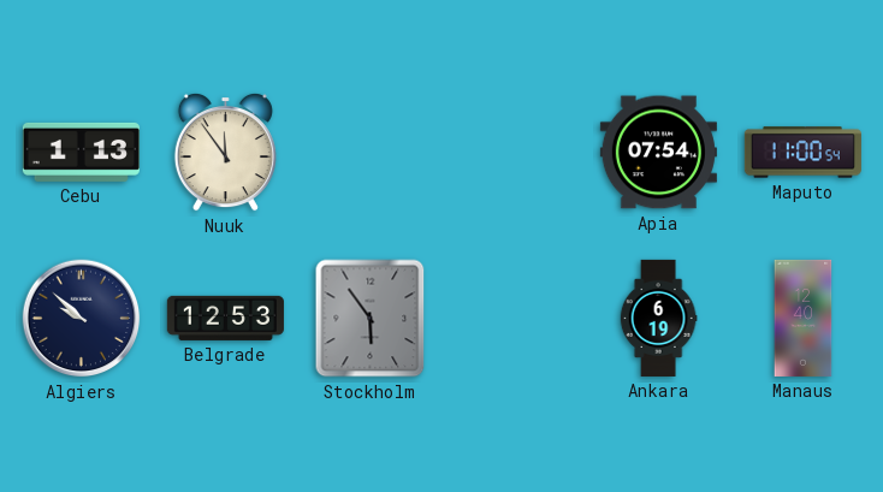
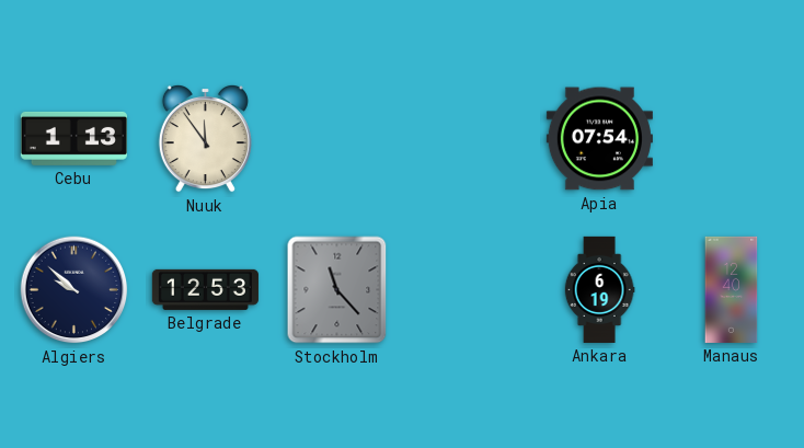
Maputo: 11:00 -> none
Stockholm: 5:54 -> 11:23
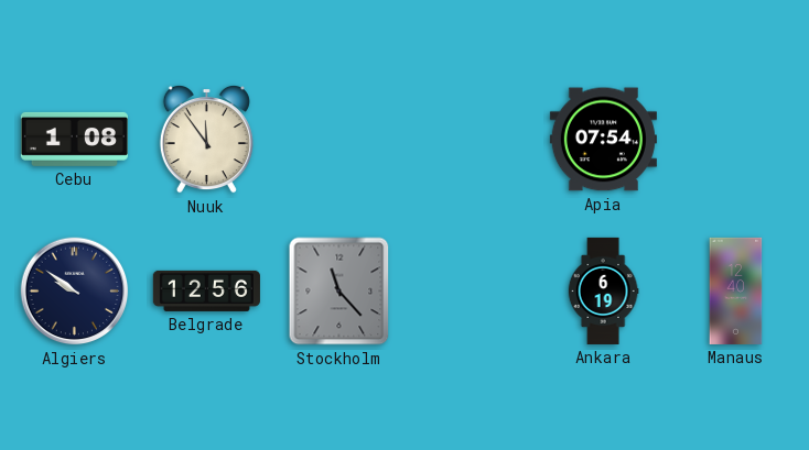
Cebu: 1:13 -> 1:08
Algiers: 9:52 -> 9:51
Belgrade: 12:53 -> 12:56
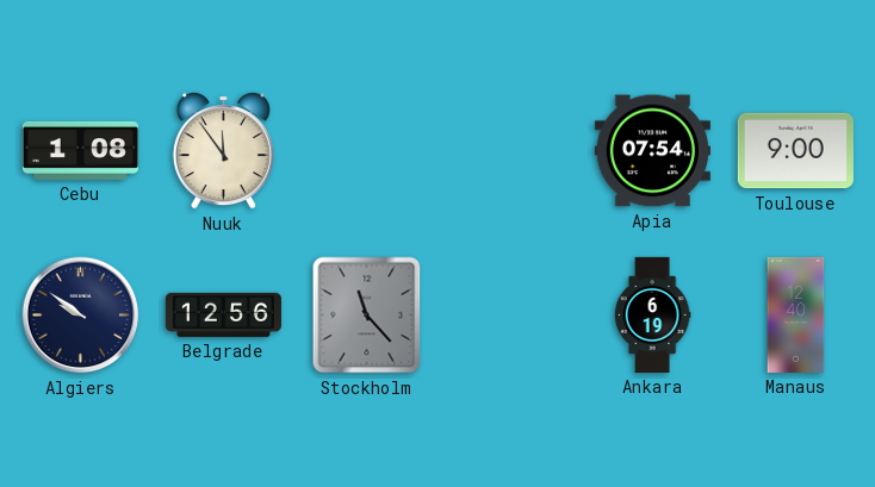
Toulouse: none -> 9:00
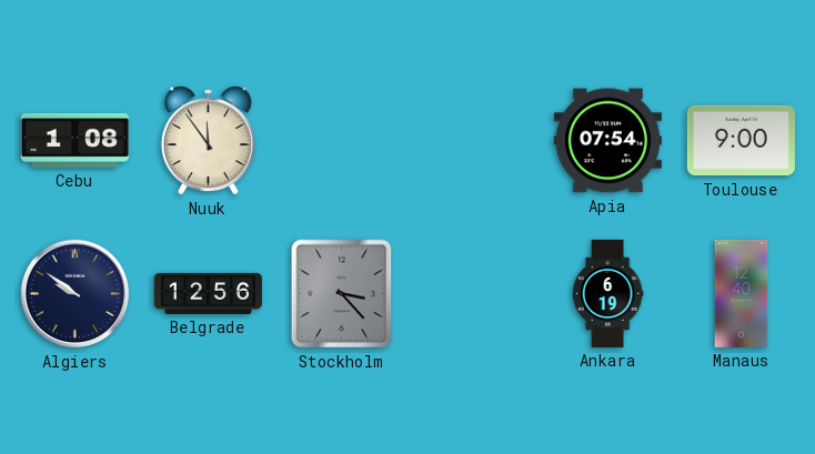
Stockholm: 11:23 -> 3:23
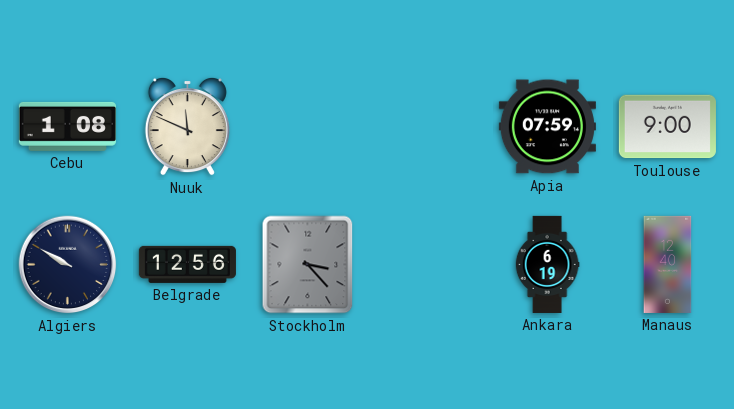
Nuuk: 11:54 -> 11:49
Apia: 07:54 -> 07:59
Algiers: 9:51 -> 9:50
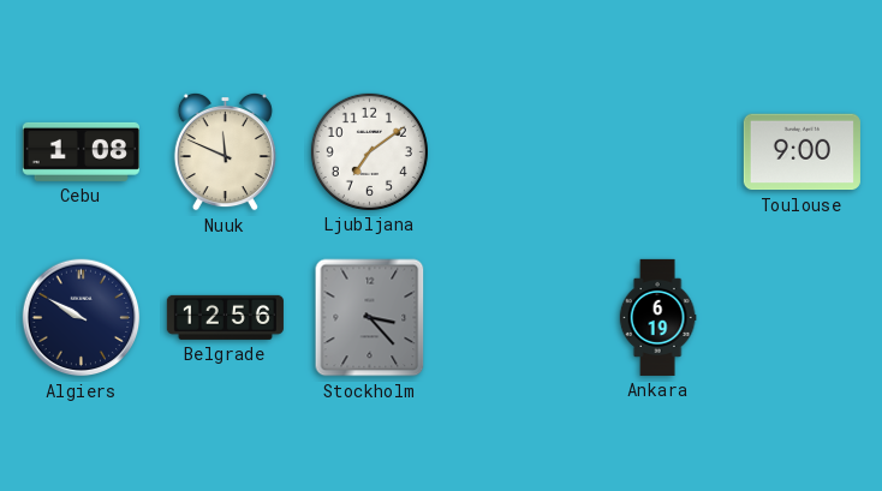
Ljubljana: none -> 7:09
Apia: 07:59 -> none
Manaus: 12:40 -> none
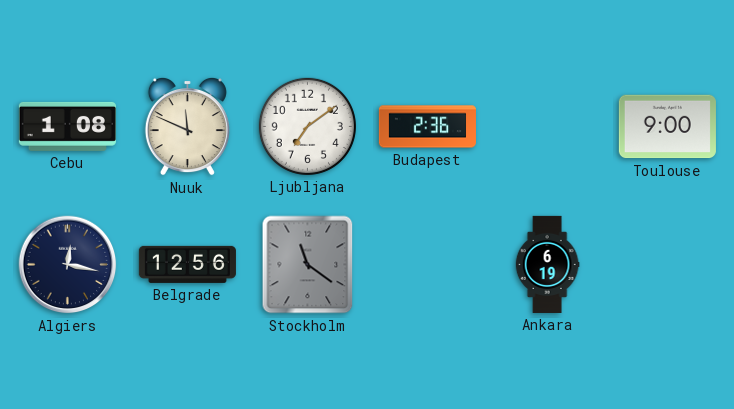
Budapest: none -> 2:36
Algiers: 9:50 -> 12:17
Stockholm: 3:23 -> 11:21
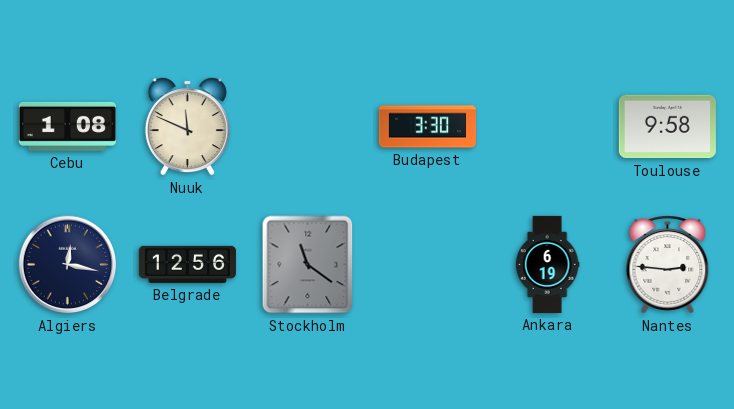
Ljubljana: 7:09 -> none
Budapest: 2:36 -> 3:30
Toulouse: 9:00 -> 9:58
Nantes: none -> 2:46
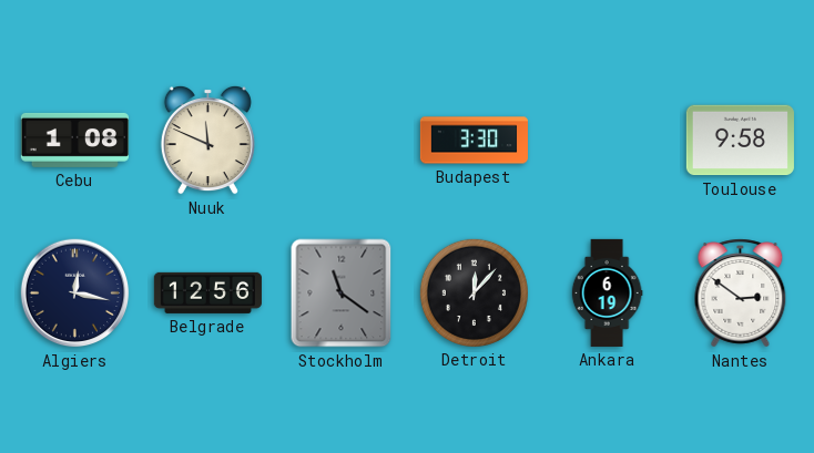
Detroit: none -> 12:07
Nantes: 2:46 -> 2:51
